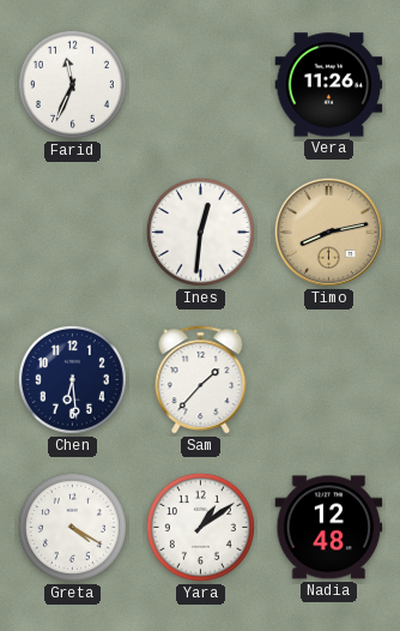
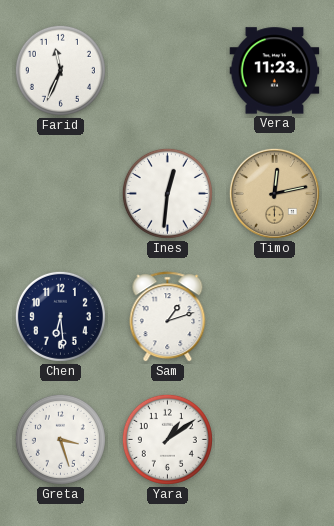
Vera: 11:26 -> 11:23
Timo: 8:13 -> 12:13
Sam: 1:37 -> 1:12
Greta: 4:20 -> 3:27
Nadia: 12:48 -> none
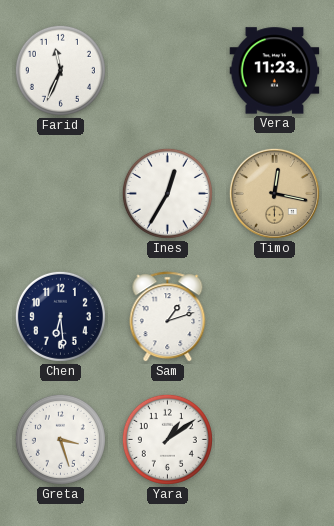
Ines: 12:31 -> 12:35
Timo: 12:13 -> 12:17
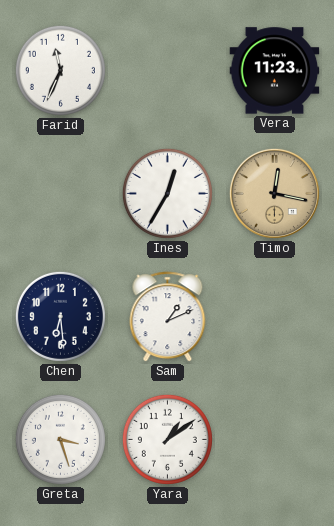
Sam: 1:12 -> 1:11
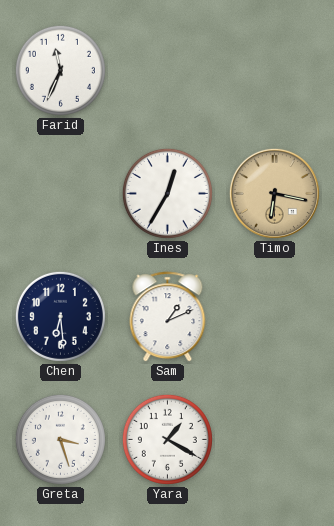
Vera: 11:23 -> none
Timo: 12:17 -> 6:17
Yara: 1:09 -> 1:20
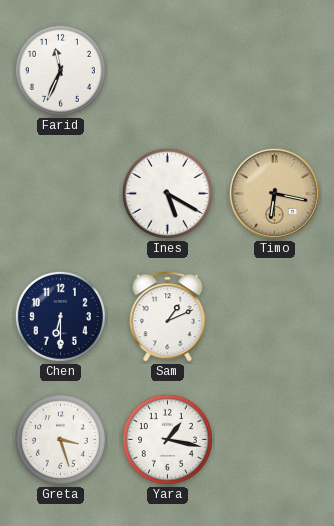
Ines: 12:35 -> 5:20
Chen: 6:29 -> 6:30
Yara: 1:20 -> 1:17
